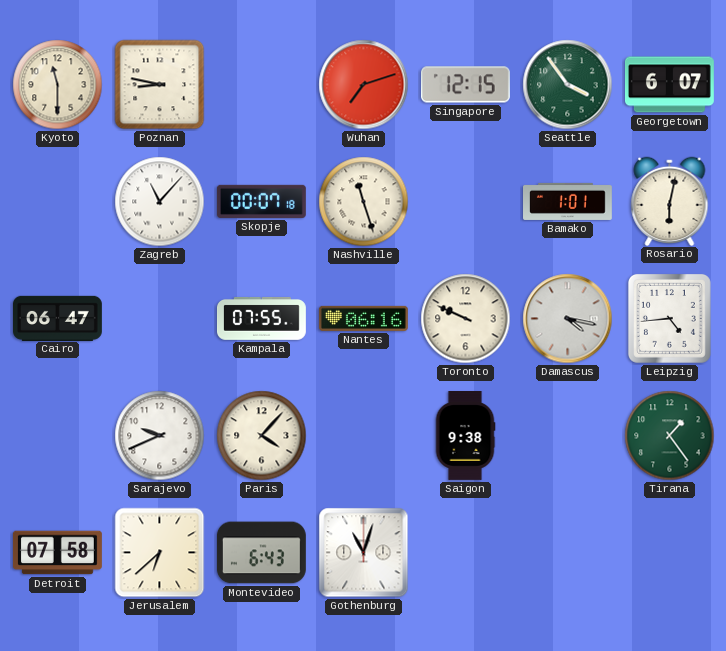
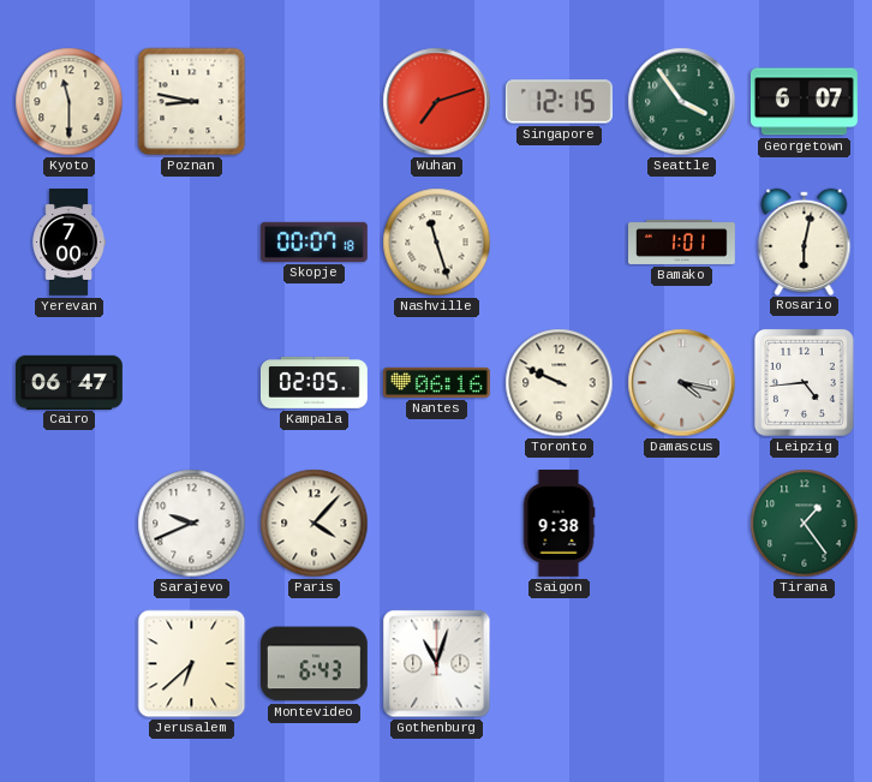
Yerevan: none -> 7:00
Zagreb: 11:07 -> none
Kampala: 07:55 -> 02:05
Detroit: 07:58 -> none
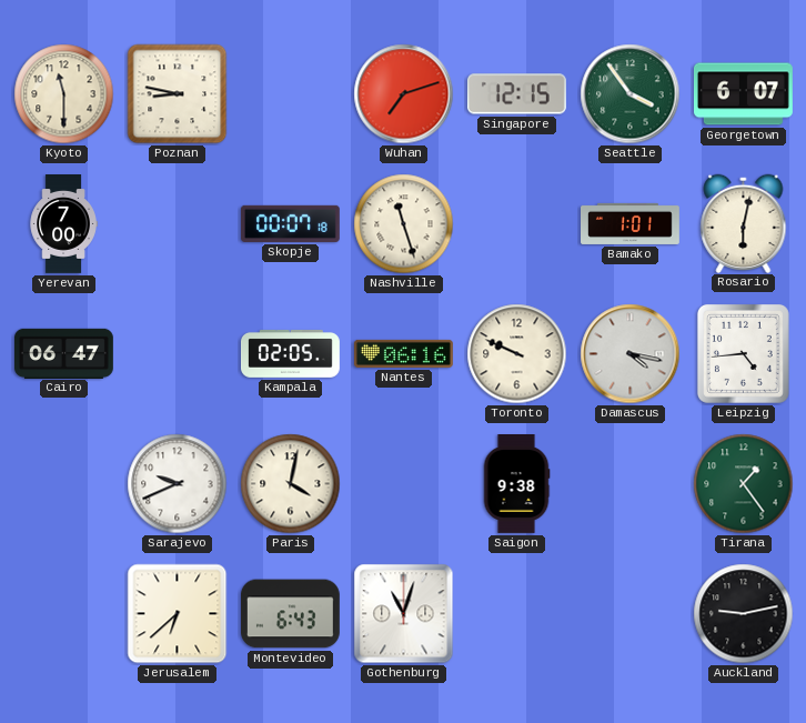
Paris: 4:07 -> 4:02
Auckland: none -> 9:13
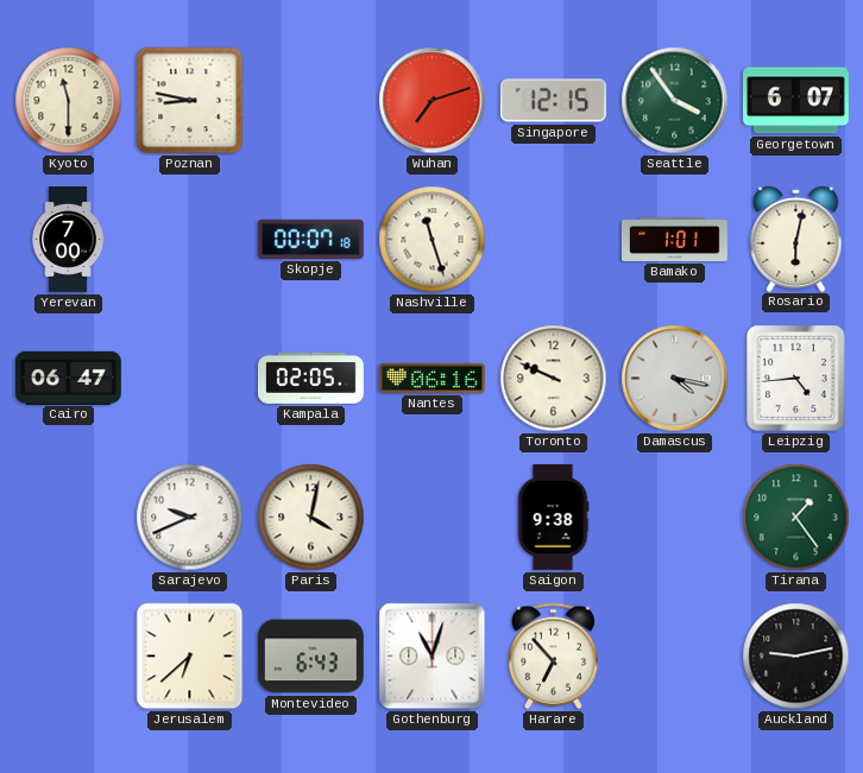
Harare: none -> 6:53
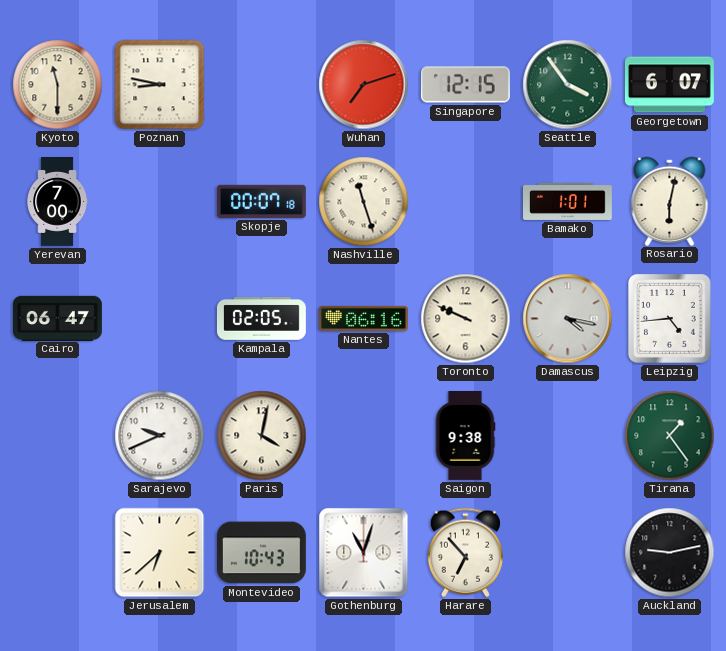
Montevideo: 6:43 -> 10:43
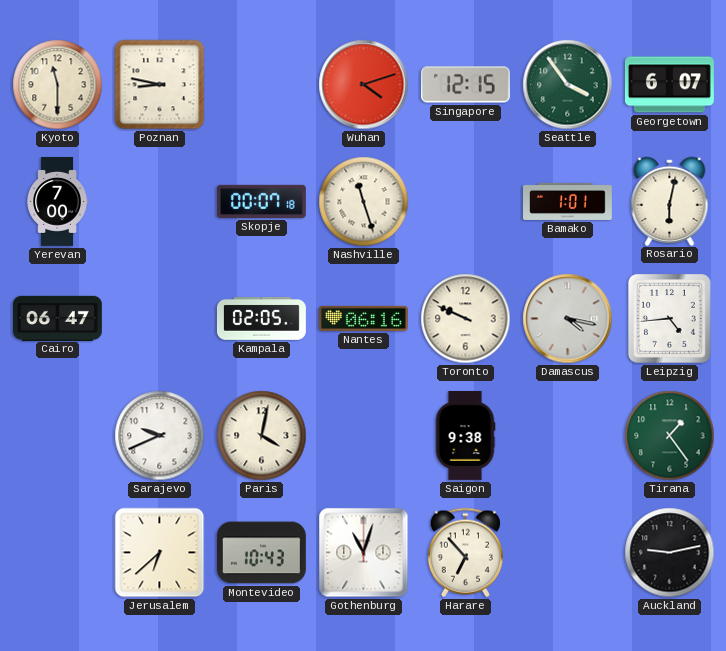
Wuhan: 7:12 -> 4:12
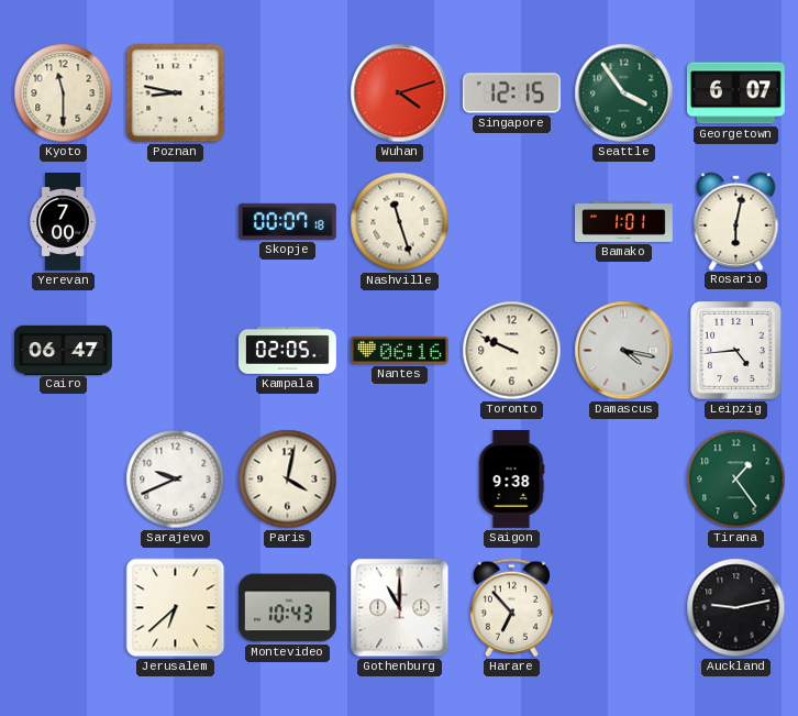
Gothenburg: 11:03 -> 11:00
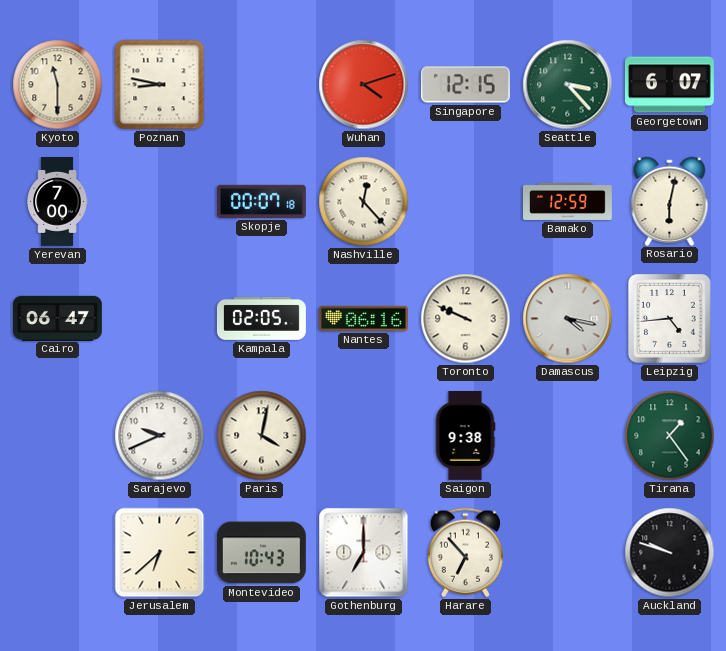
Seattle: 3:54 -> 3:23
Nashville: 11:27 -> 12:23
Bamako: 1:01 -> 12:59
Gothenburg: 11:00 -> 7:00
Auckland: 9:13 -> 9:48
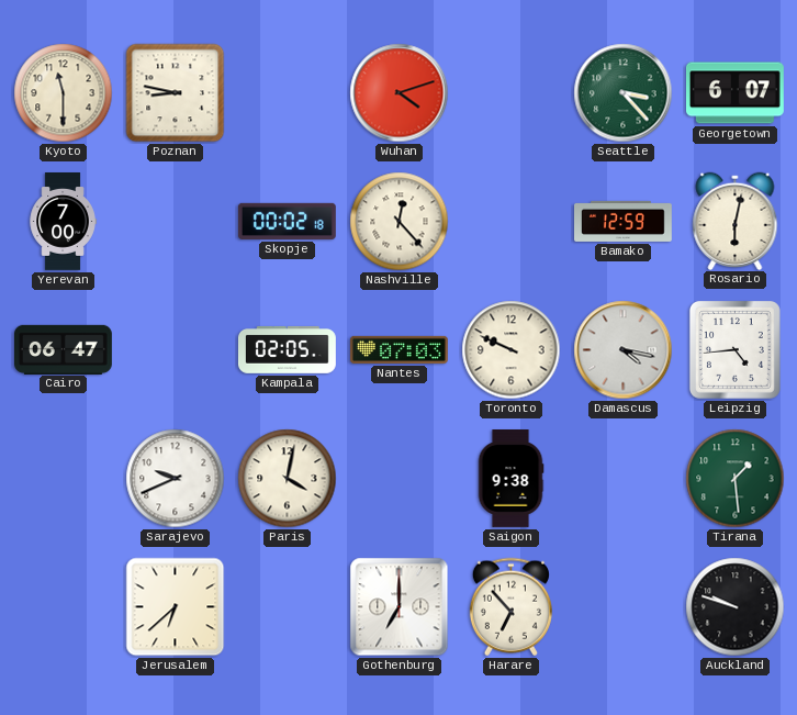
Singapore: 12:15 -> none
Skopje: 00:07 -> 00:02
Nantes: 06:16 -> 07:03
Tirana: 1:24 -> 1:29
Montevideo: 10:43 -> none
